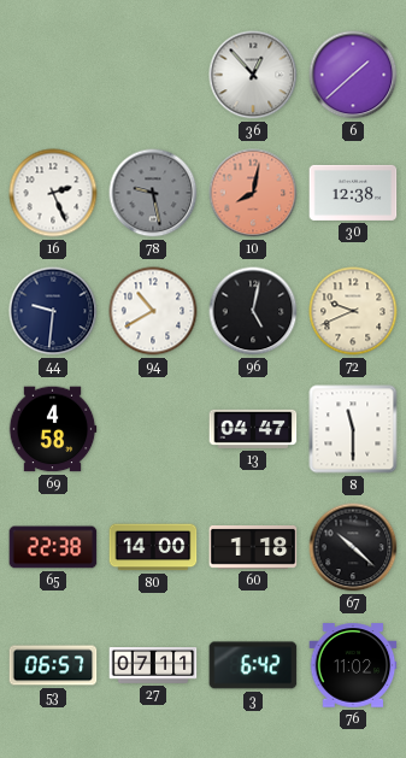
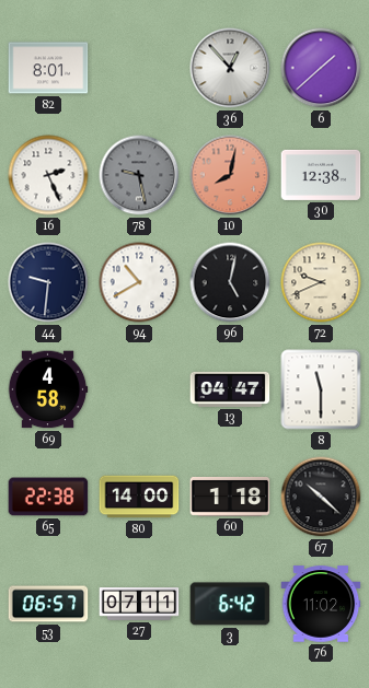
82: none -> 8:01
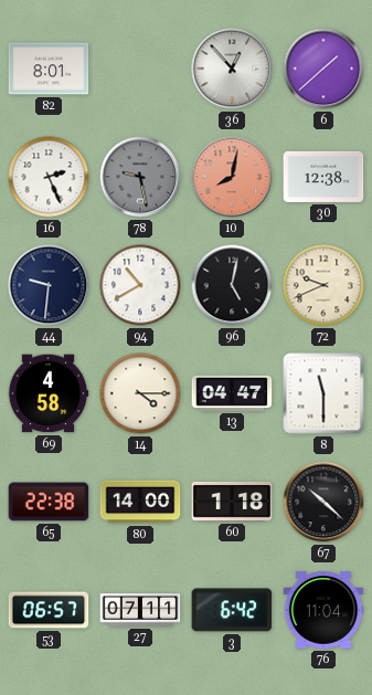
14: none -> 4:15
76: 11:02 -> 11:04
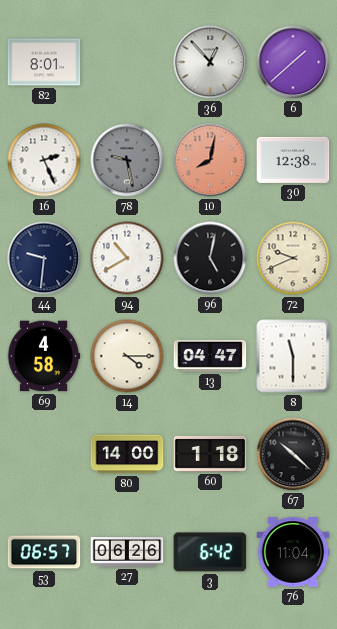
65: 22:38 -> none
27: 07:11 -> 06:26
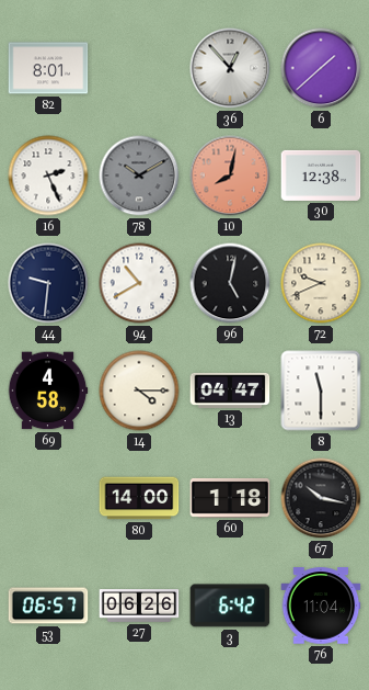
78: 9:28 -> 10:10
67: 10:22 -> 10:17
